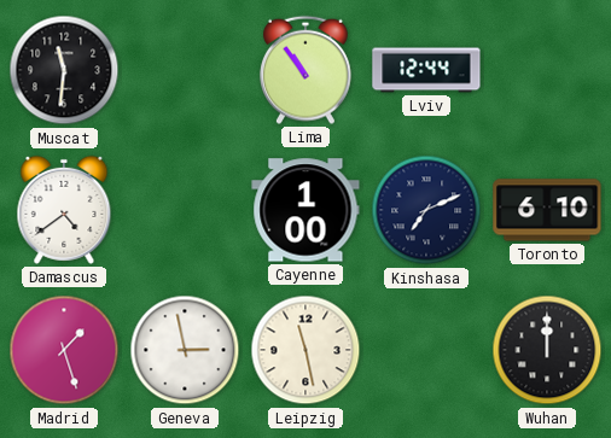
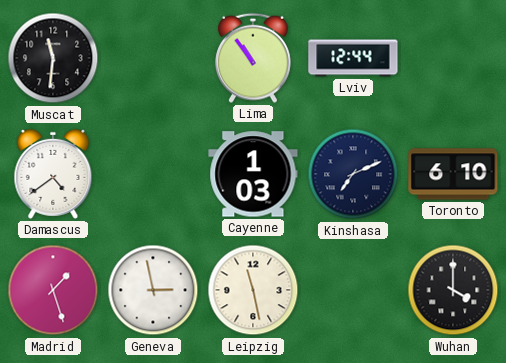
Cayenne: 1:00 -> 1:03
Wuhan: 12:00 -> 4:00
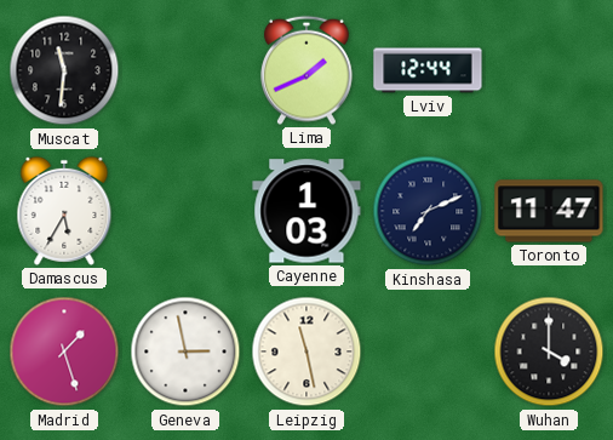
Lima: 10:54 -> 1:41
Damascus: 4:39 -> 5:35
Toronto: 6:10 -> 11:47
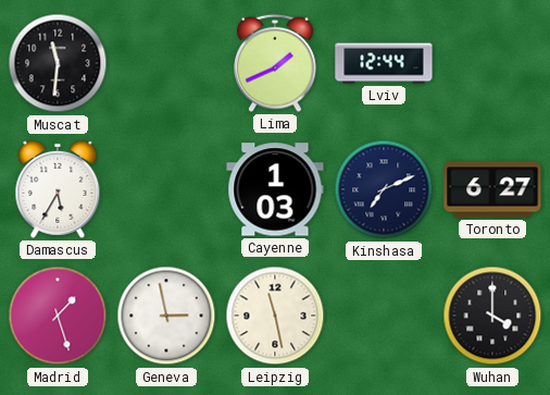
Toronto: 11:47 -> 6:27
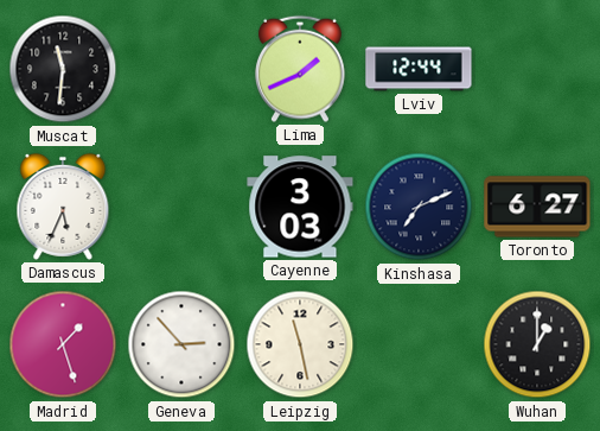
Damascus: 5:35 -> 5:34
Cayenne: 1:03 -> 3:03
Geneva: 2:58 -> 2:53
Wuhan: 4:00 -> 1:00
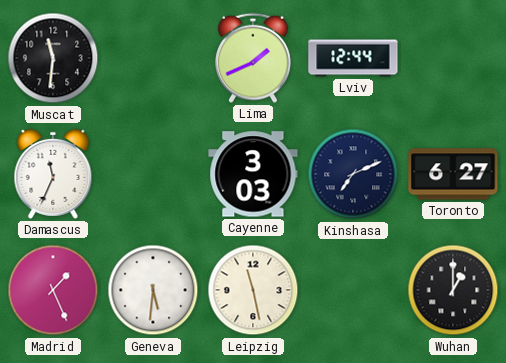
Damascus: 5:34 -> 11:34
Madrid: 1:27 -> 1:26
Geneva: 2:53 -> 5:31
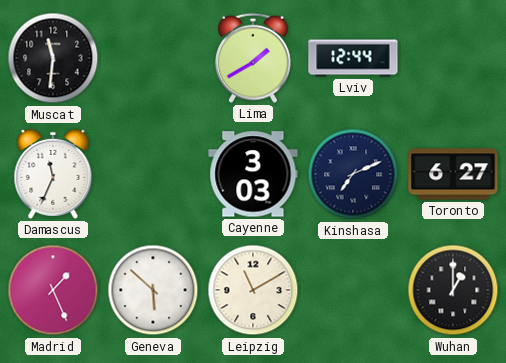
Lima: 1:41 -> 1:40
Geneva: 5:31 -> 5:52
Leipzig: 11:28 -> 11:10
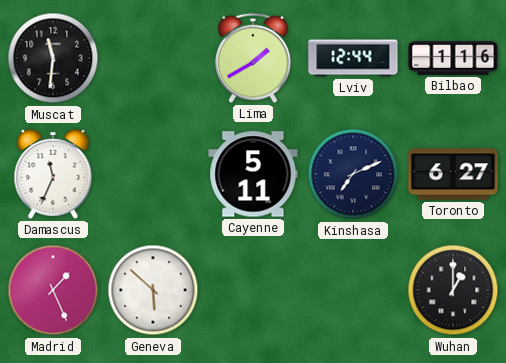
Bilbao: none -> 1:16
Cayenne: 3:03 -> 5:11
Leipzig: 11:10 -> none
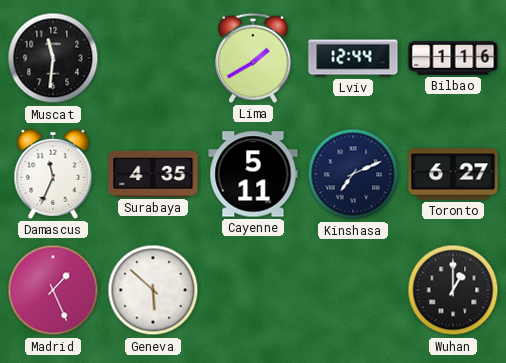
Surabaya: none -> 4:35
